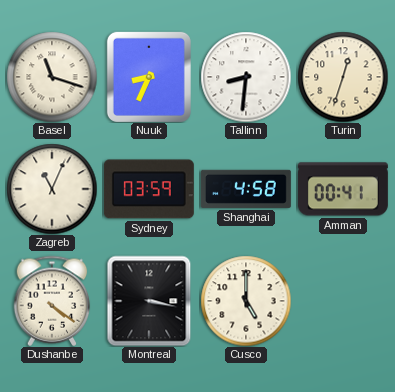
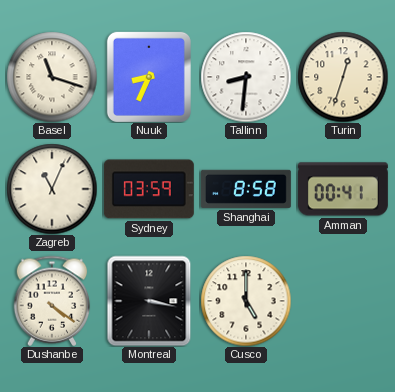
Shanghai: 4:58 -> 8:58
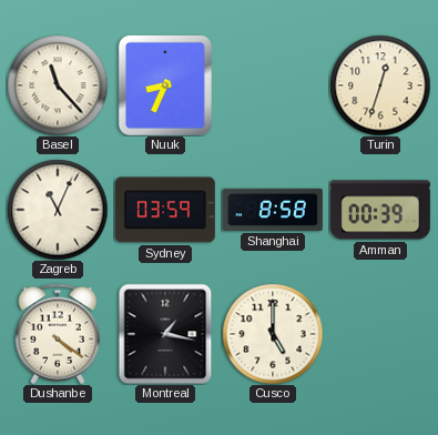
Basel: 11:18 -> 11:23
Tallinn: 8:31 -> none
Amman: 00:41 -> 00:39
Montreal: 3:17 -> 1:17
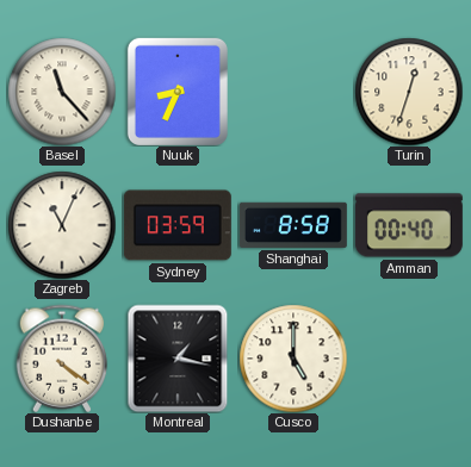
Amman: 00:39 -> 00:40
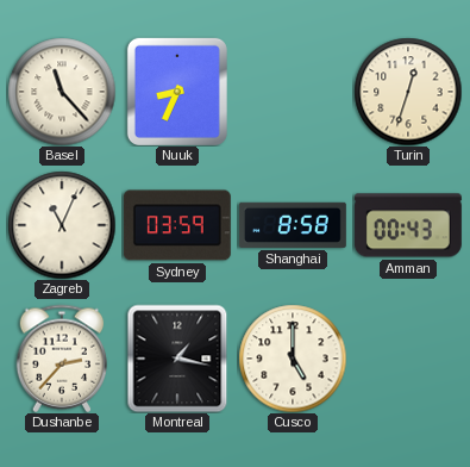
Amman: 00:40 -> 00:43
Dushanbe: 4:21 -> 2:37
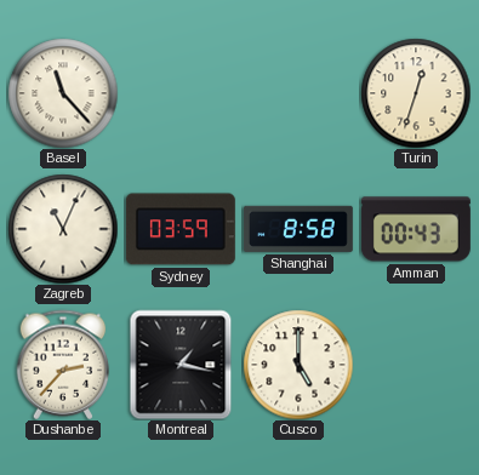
Nuuk: 8:34 -> none
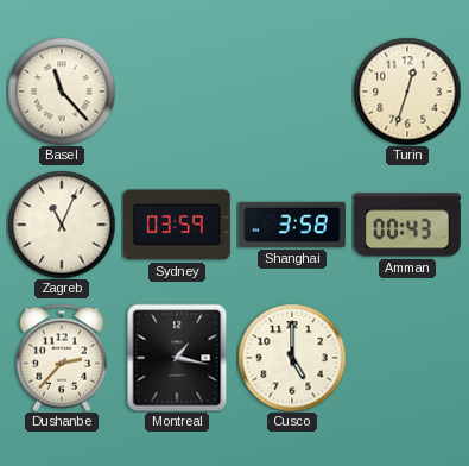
Shanghai: 8:58 -> 3:58
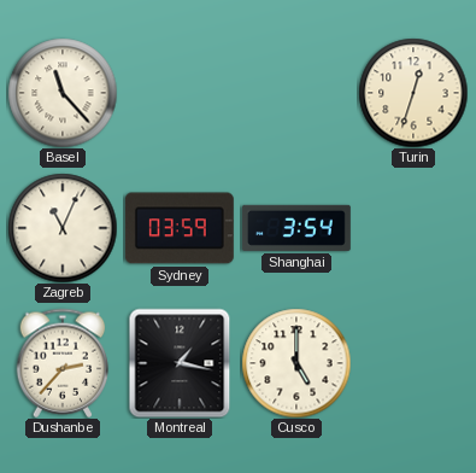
Shanghai: 3:58 -> 3:54
Amman: 00:43 -> none
